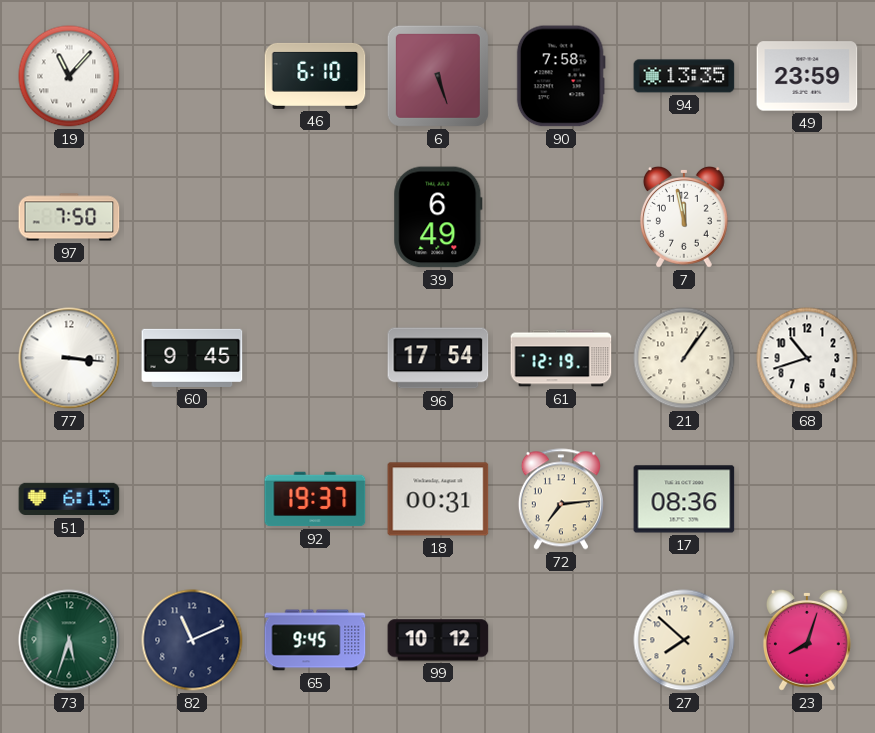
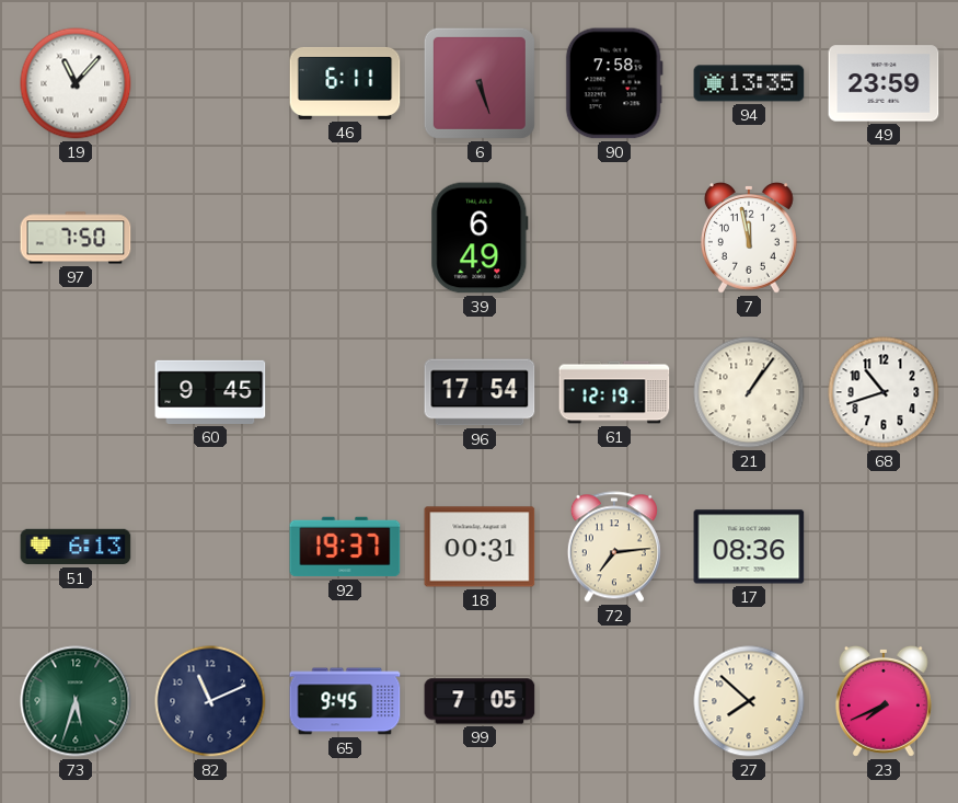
46: 6:10 -> 6:11
77: 3:16 -> none
99: 10:12 -> 7:05
23: 8:03 -> 7:41
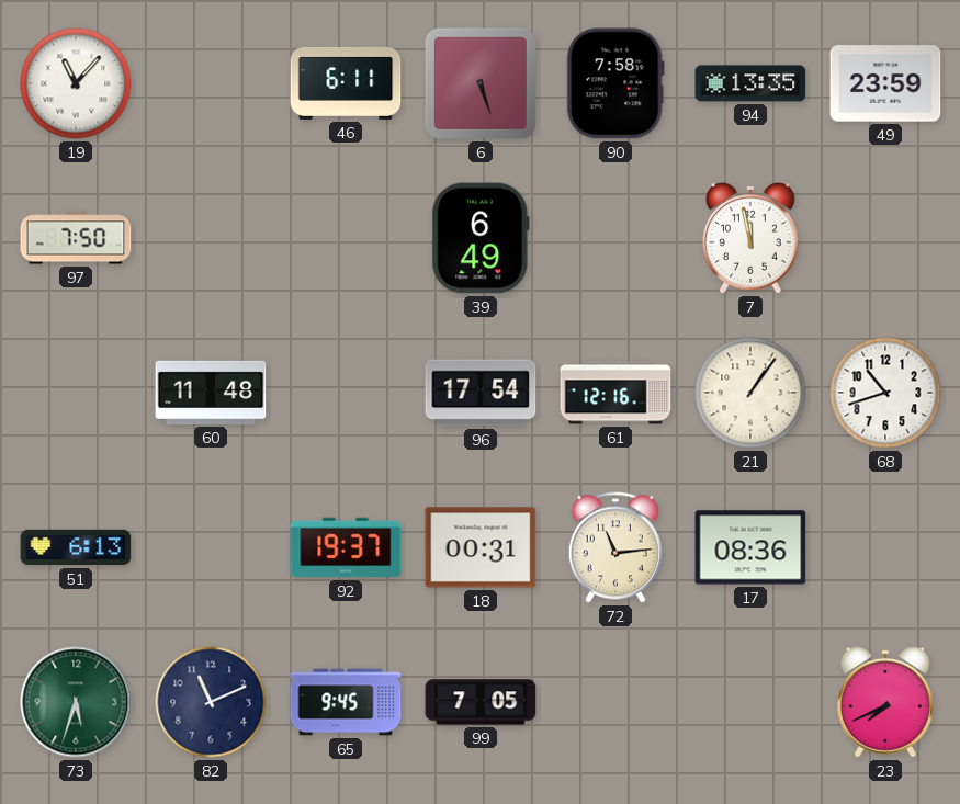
60: 9:45 -> 11:48
61: 12:19 -> 12:16
72: 7:14 -> 11:14
27: 7:52 -> none
